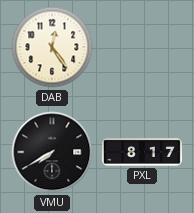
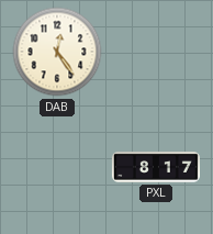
VMU: 7:40 -> none
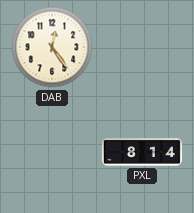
PXL: 8:17 -> 8:14
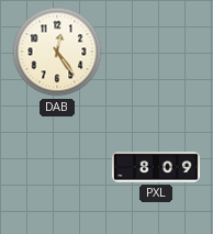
PXL: 8:14 -> 8:09
